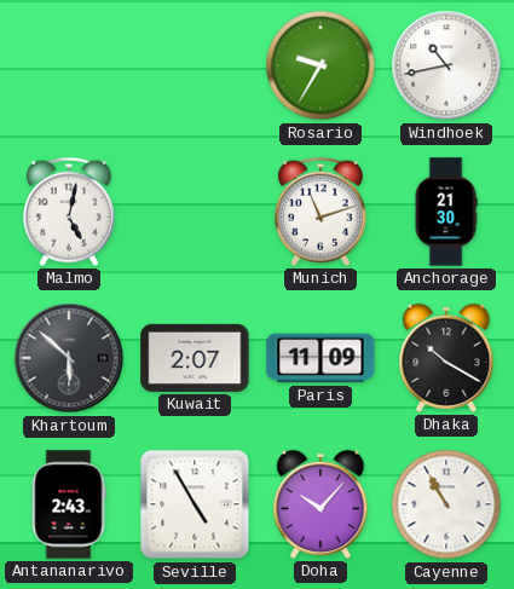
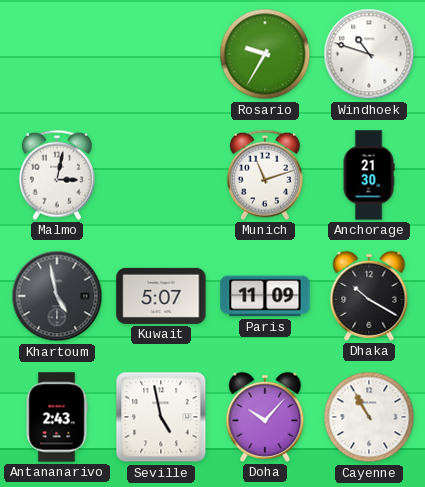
Windhoek: 10:43 -> 10:48
Malmo: 5:02 -> 3:02
Khartoum: 5:52 -> 4:58
Kuwait: 2:07 -> 5:07
Seville: 4:55 -> 4:58
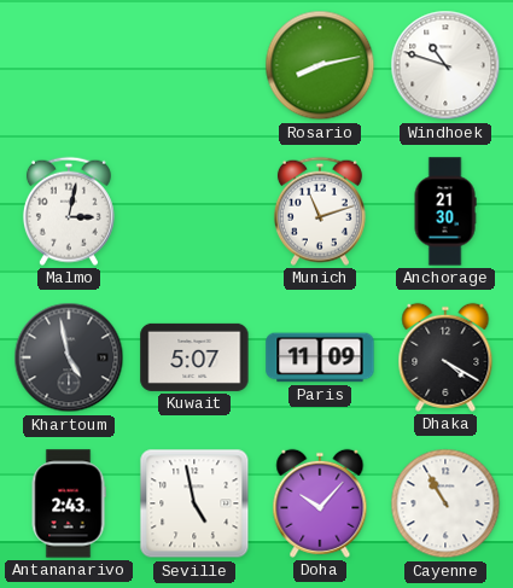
Rosario: 9:35 -> 8:13
Dhaka: 10:20 -> 4:20
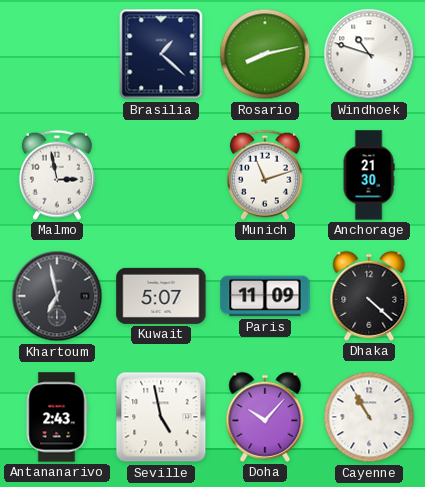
Brasilia: none -> 1:22
Malmo: 3:02 -> 2:58
Khartoum: 4:58 -> 6:58
Dhaka: 4:20 -> 4:22
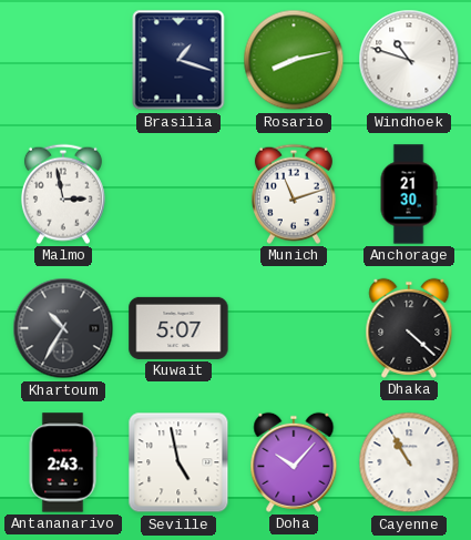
Brasilia: 1:22 -> 1:18
Khartoum: 6:58 -> 10:35
Paris: 11:09 -> none
